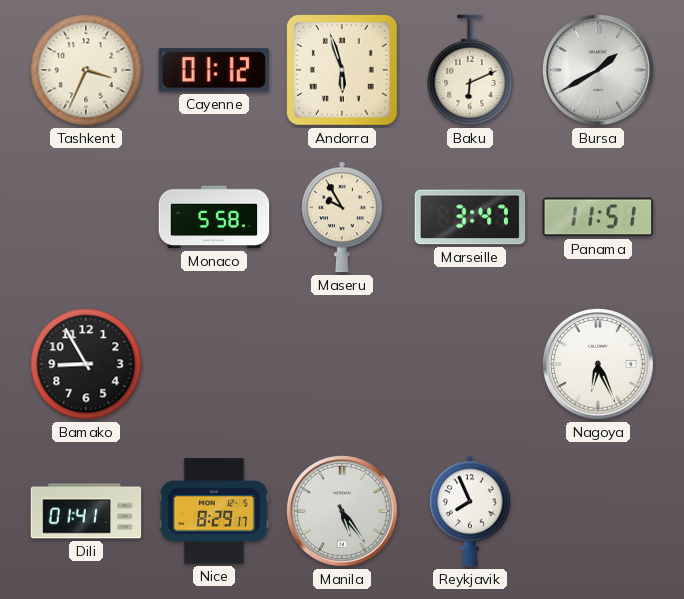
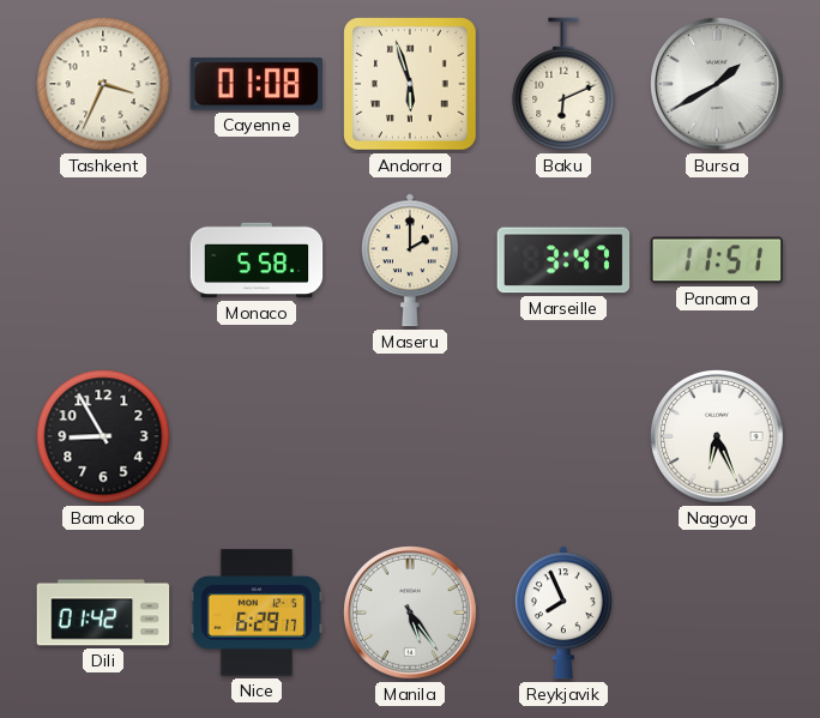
Cayenne: 01:12 -> 01:08
Maseru: 9:55 -> 2:00
Dili: 01:41 -> 01:42
Nice: 8:29 -> 6:29
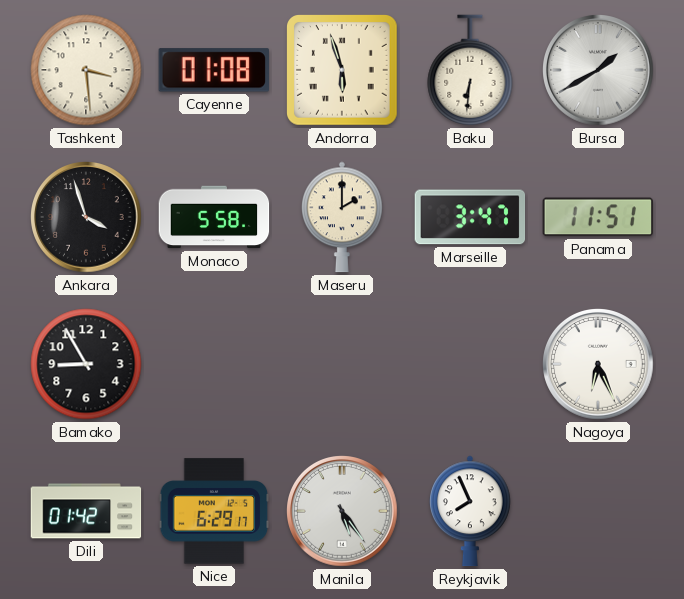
Tashkent: 3:34 -> 3:29
Baku: 6:11 -> 6:31
Ankara: none -> 3:57
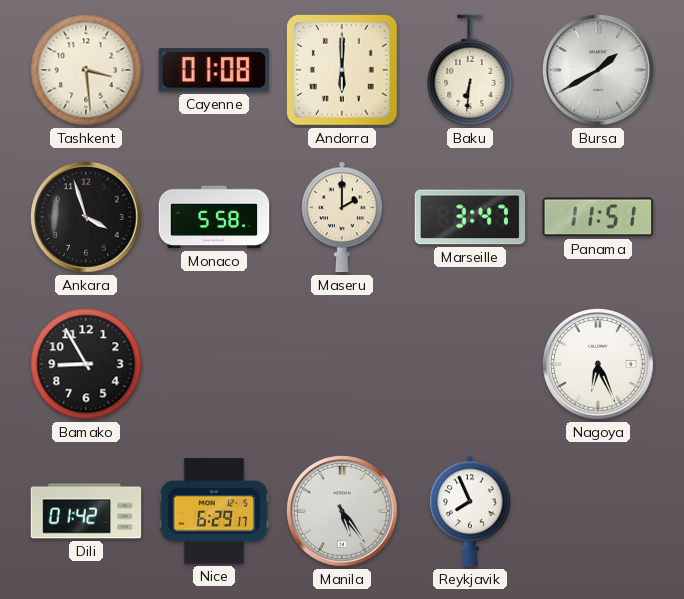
Andorra: 5:57 -> 6:00
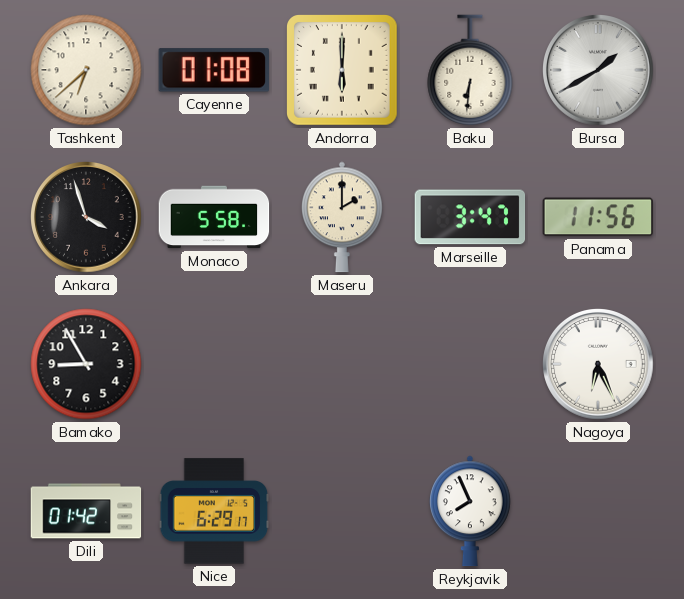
Tashkent: 3:29 -> 6:38
Panama: 11:51 -> 11:56
Manila: 5:24 -> none
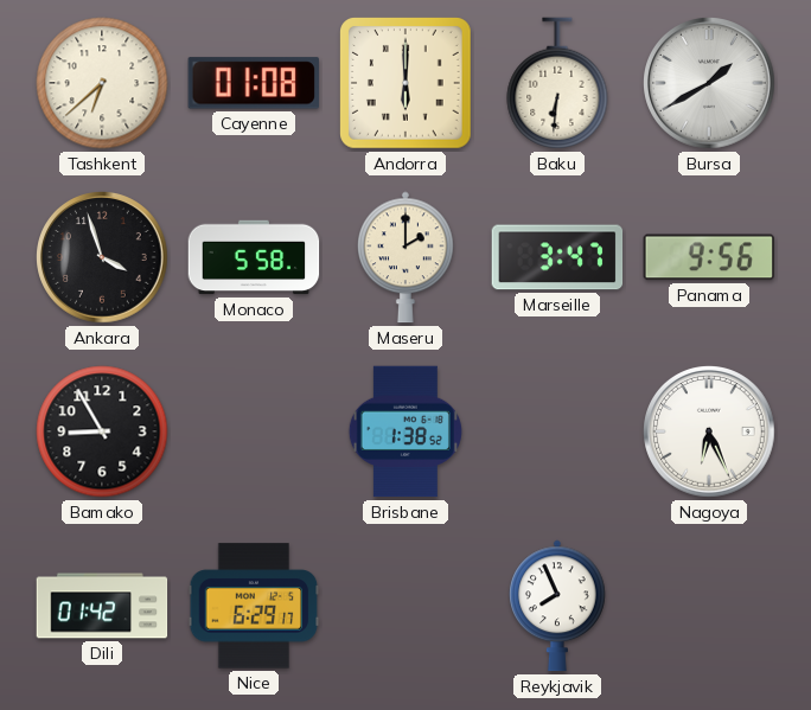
Panama: 11:56 -> 9:56
Brisbane: none -> 1:38
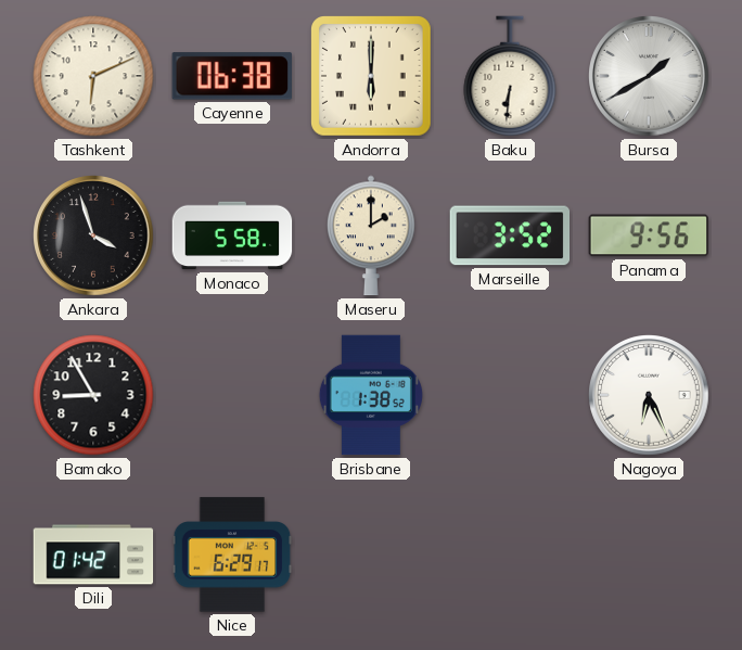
Tashkent: 6:38 -> 6:11
Cayenne: 01:08 -> 06:38
Marseille: 3:47 -> 3:52
Reykjavik: 7:56 -> none
